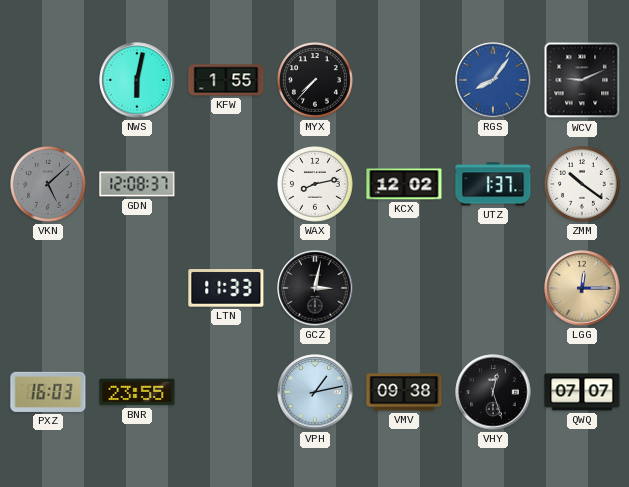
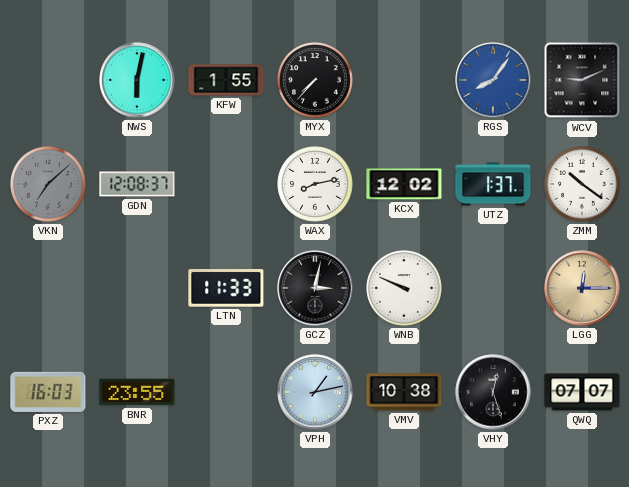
VKN: 5:08 -> 7:08
WNB: none -> 9:49
VMV: 09:38 -> 10:38
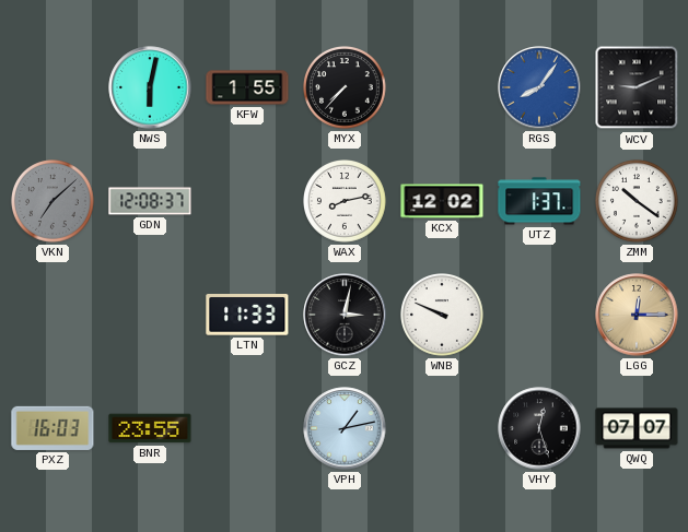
VMV: 10:38 -> none
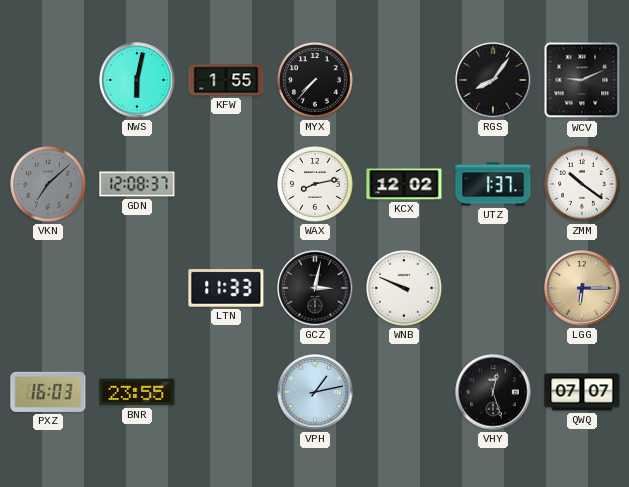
RGS dial: blue -> black
LGG: 12:15 -> 6:15
